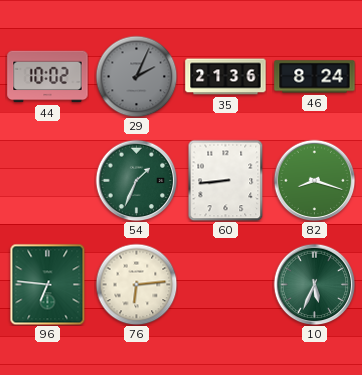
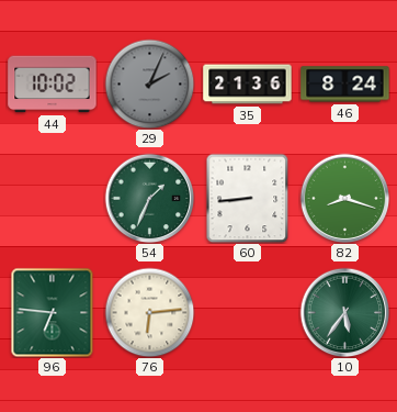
10: 5:34 -> 5:36
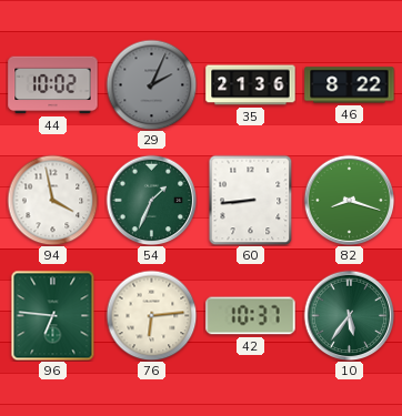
46: 8:24 -> 8:22
94: none -> 3:58
42: none -> 10:37
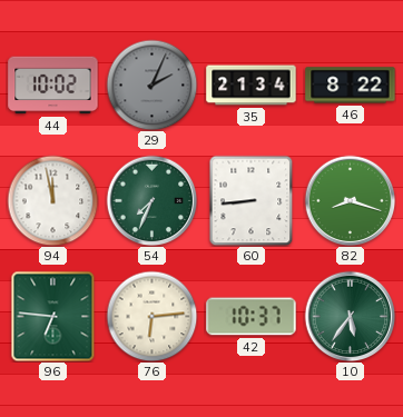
35: 21:36 -> 21:34
94: 3:58 -> 11:58
54: 1:34 -> 7:34
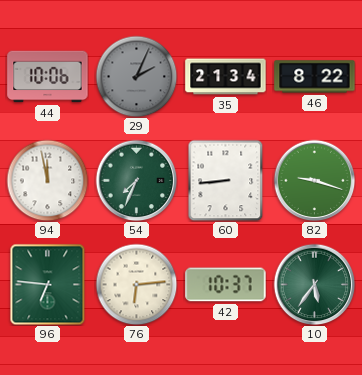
44: 10:02 -> 10:06
82: 8:18 -> 9:18
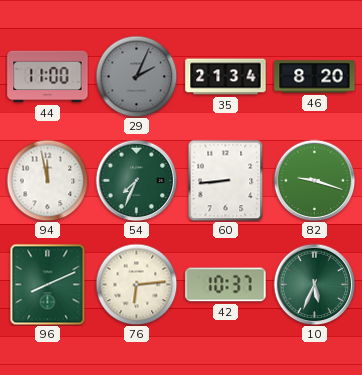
44: 10:06 -> 11:00
46: 8:22 -> 8:20
96: 6:46 -> 8:11
10: 5:36 -> 5:34
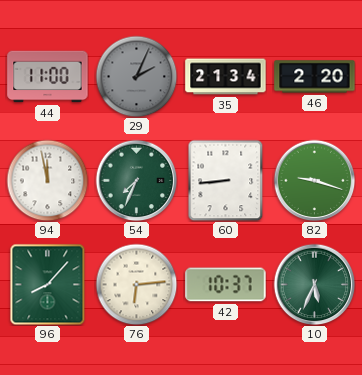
46: 8:20 -> 2:20
96: 8:11 -> 8:07
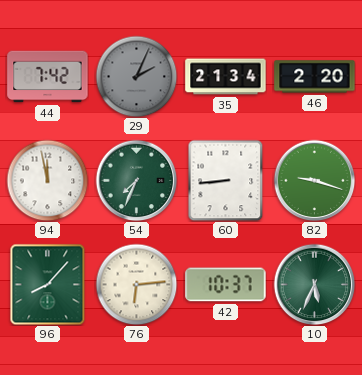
44: 11:00 -> 7:42
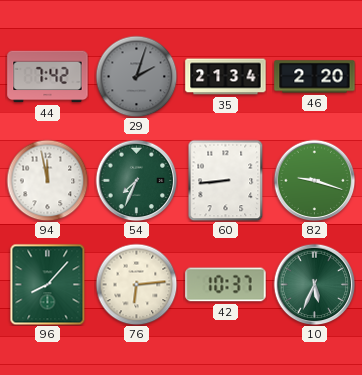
29: 2:04 -> 2:03
